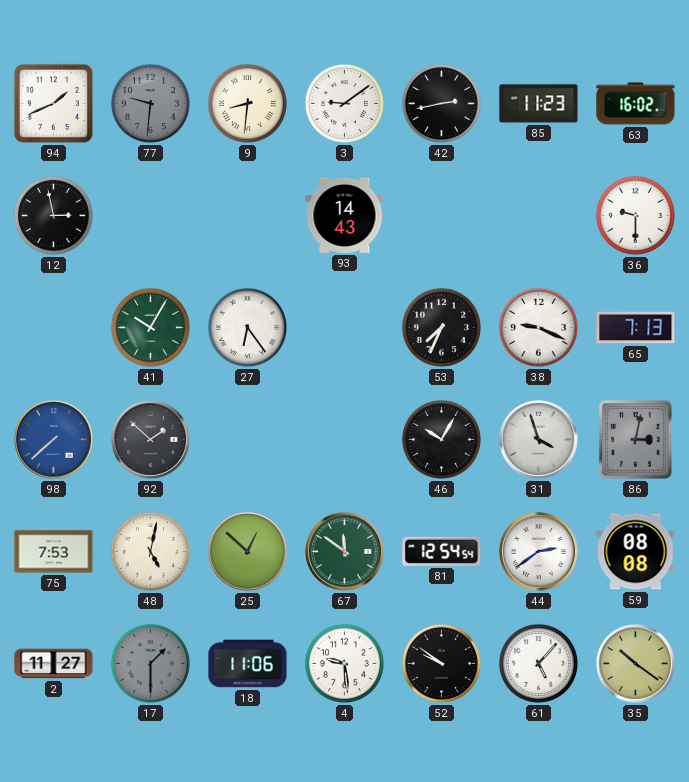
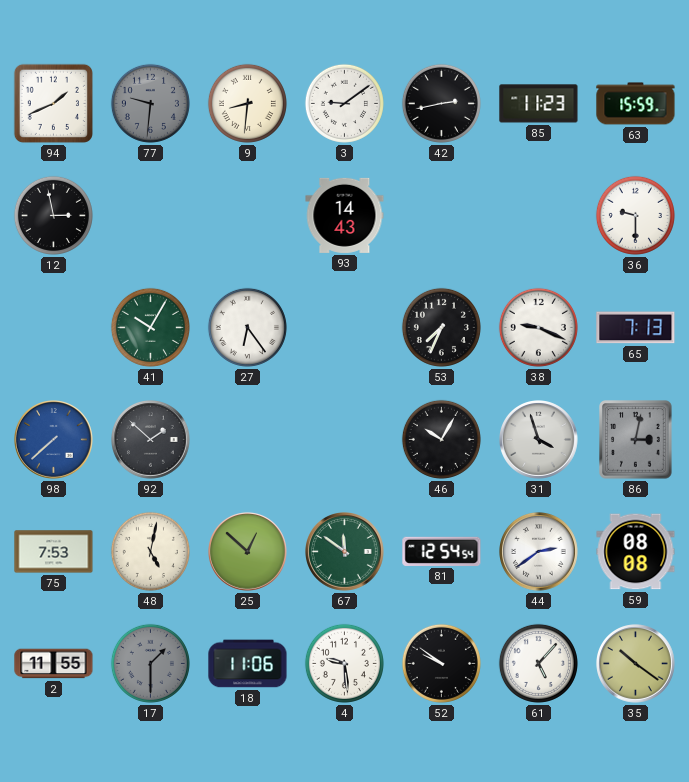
63: 16:02 -> 15:59
2: 11:27 -> 11:55
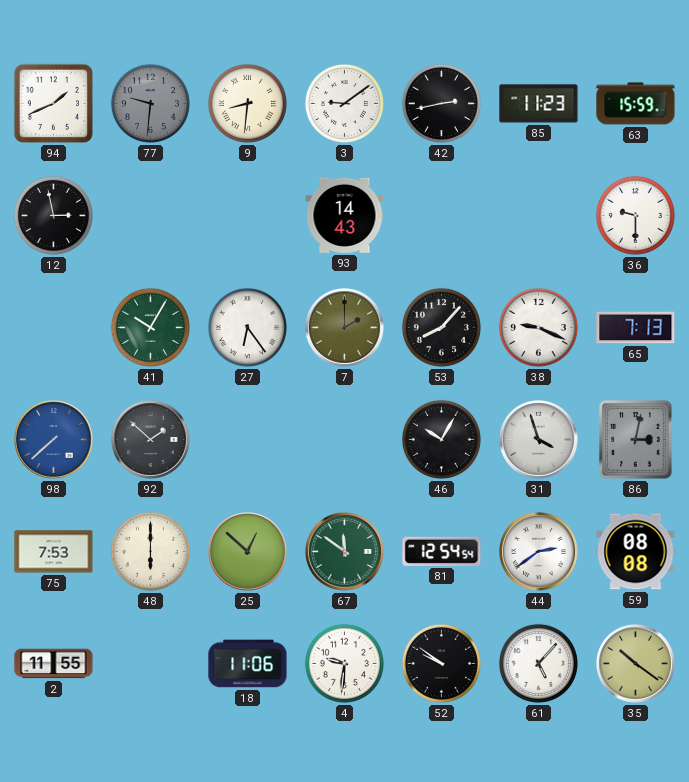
7: none -> 2:00
53: 7:34 -> 8:07
48: 5:02 -> 6:00
17: 1:30 -> none
4: 9:29 -> 9:31
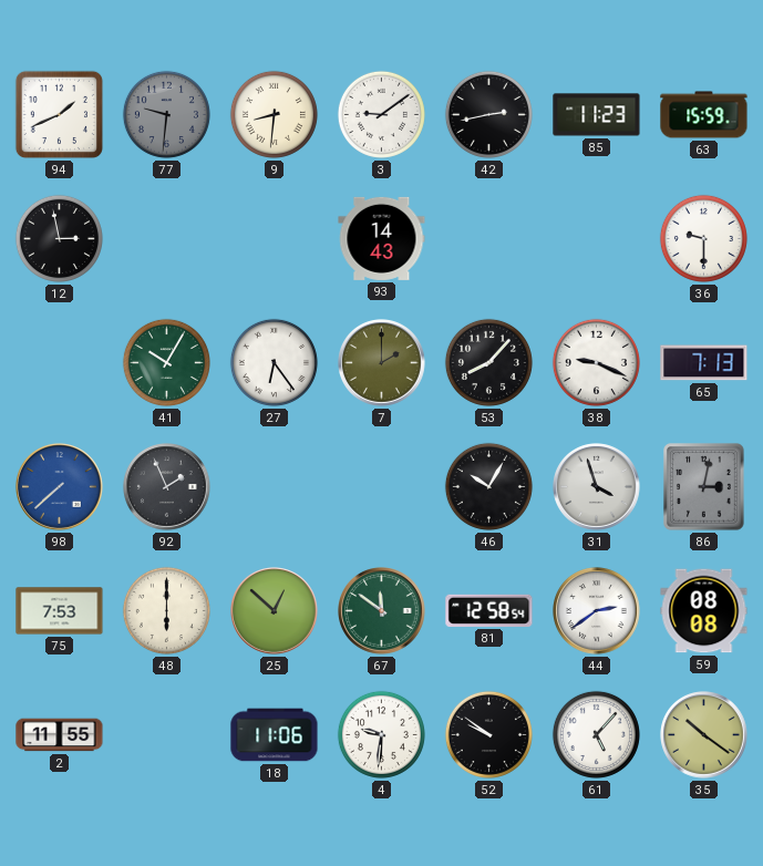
92: 1:52 -> 1:56
81: 12:54 -> 12:58
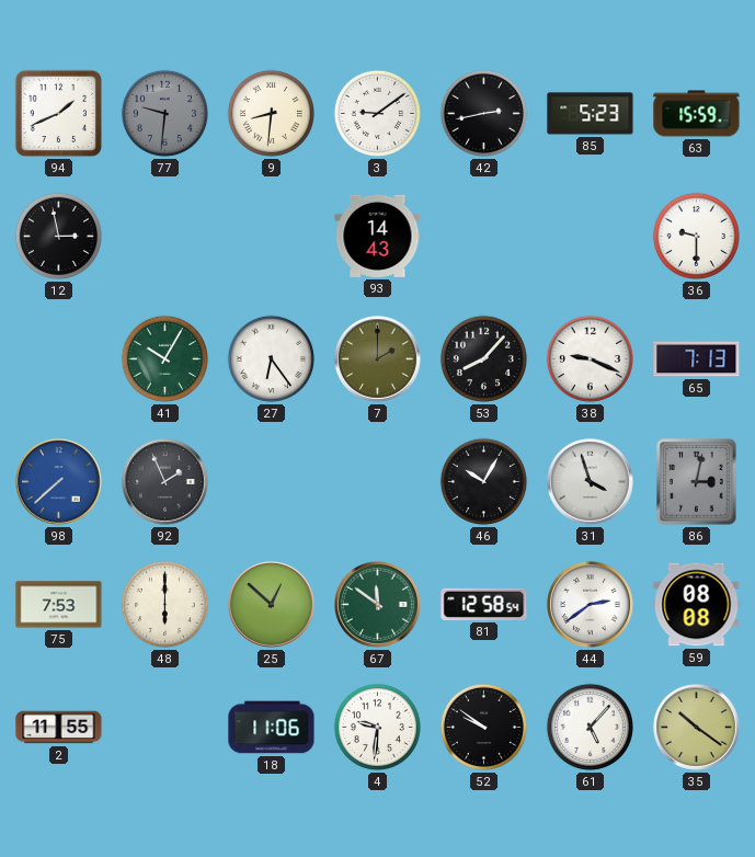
85: 11:23 -> 5:23
